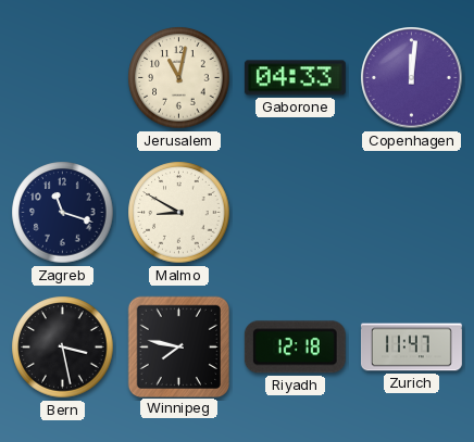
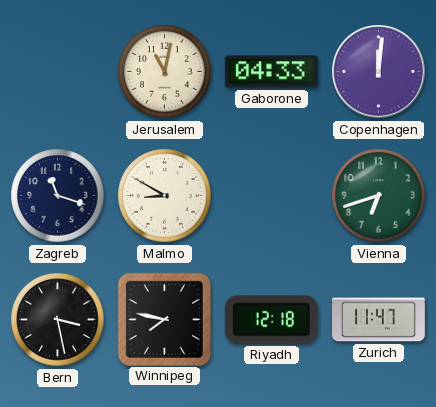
Vienna: none -> 6:42
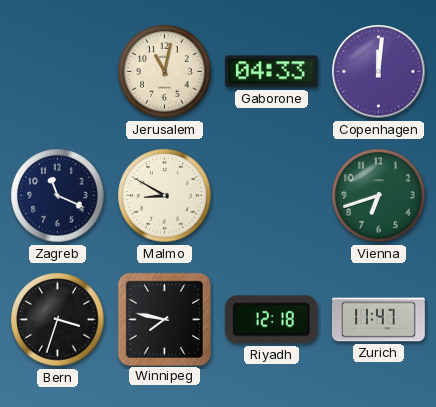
Zagreb: 11:18 -> 11:19
Bern: 3:28 -> 3:33
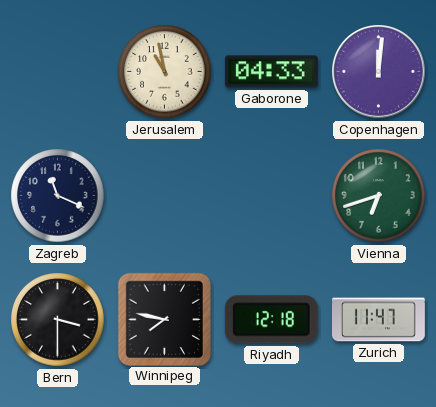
Jerusalem: 11:02 -> 10:58
Malmo: 8:50 -> none
Bern: 3:33 -> 3:30
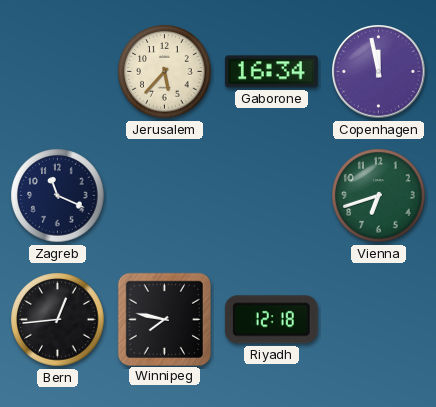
Jerusalem: 10:58 -> 5:37
Gaborone: 04:33 -> 16:34
Copenhagen: 12:01 -> 11:58
Bern: 3:30 -> 12:44
Zurich: 11:47 -> none
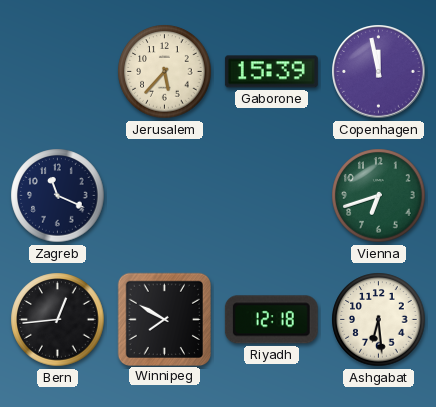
Gaborone: 16:34 -> 15:39
Winnipeg: 7:47 -> 7:50
Ashgabat: none -> 6:29
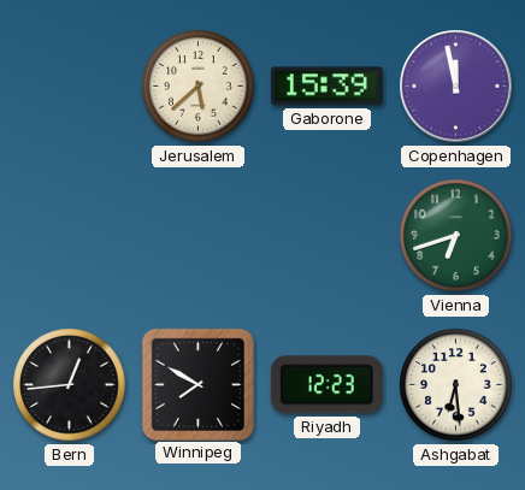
Jerusalem: 5:37 -> 5:38
Zagreb: 11:19 -> none
Riyadh: 12:18 -> 12:23
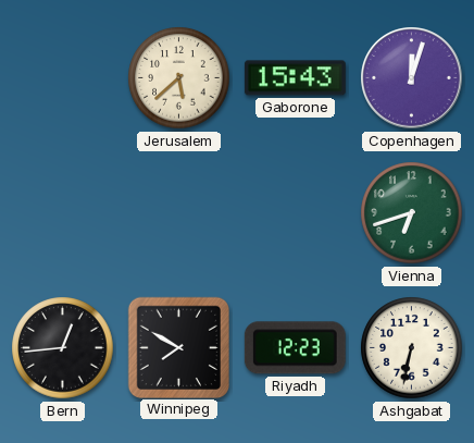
Gaborone: 15:39 -> 15:43
Copenhagen: 11:58 -> 12:03
Ashgabat: 6:29 -> 6:32
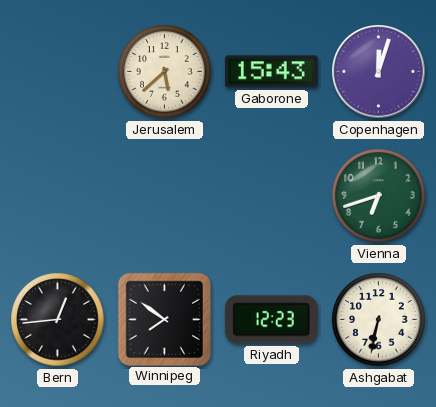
Winnipeg: 7:50 -> 7:51
